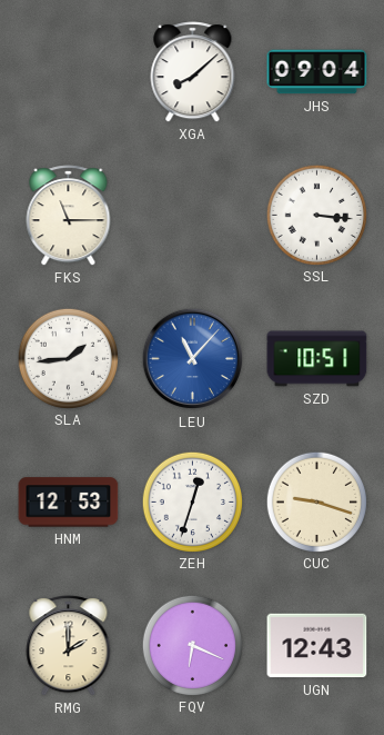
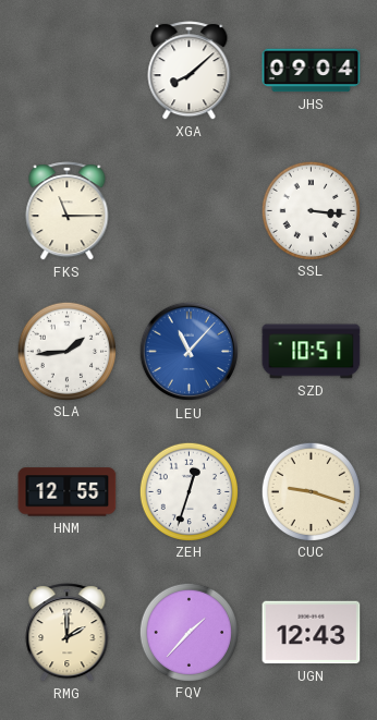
HNM: 12:53 -> 12:55
FQV: 6:19 -> 1:37
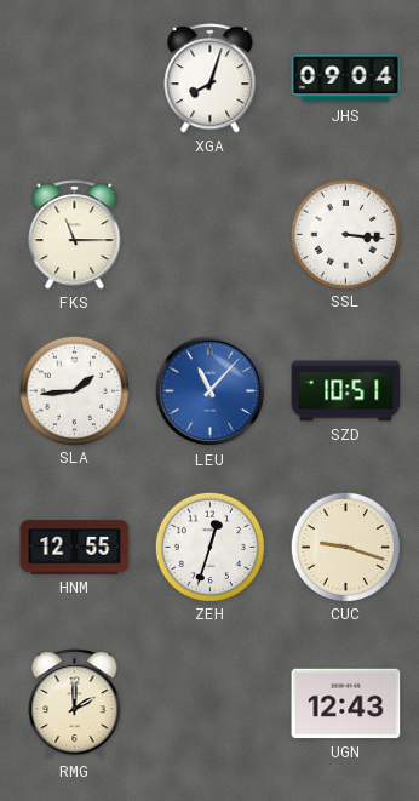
XGA: 8:08 -> 8:03
FQV: 1:37 -> none
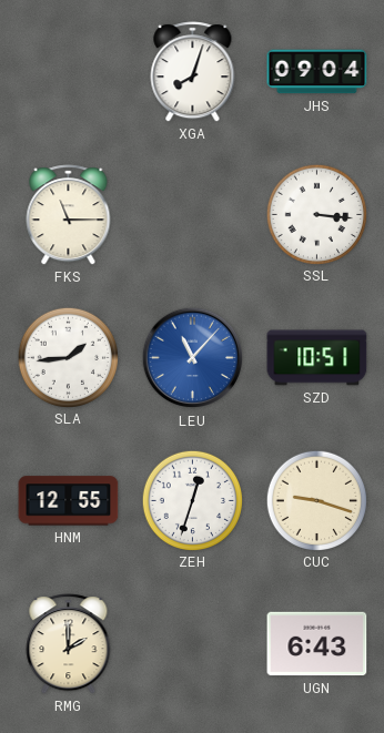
UGN: 12:43 -> 6:43
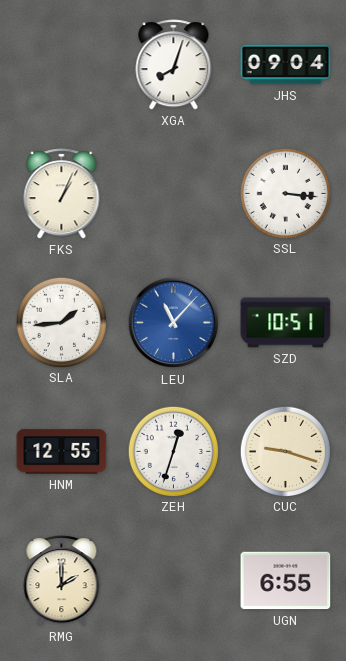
FKS: 11:15 -> 1:04
UGN: 6:43 -> 6:55
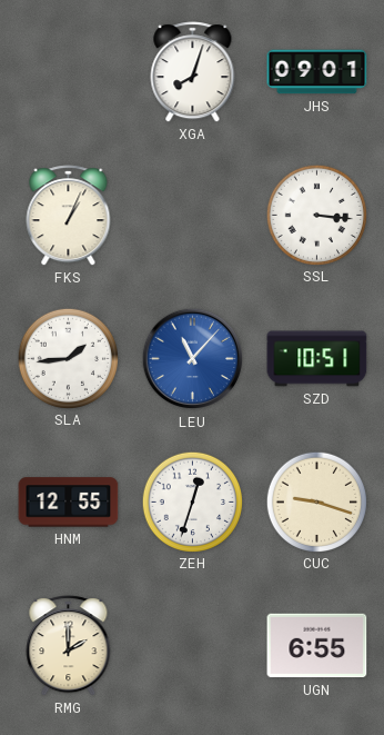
JHS: 09:04 -> 09:01
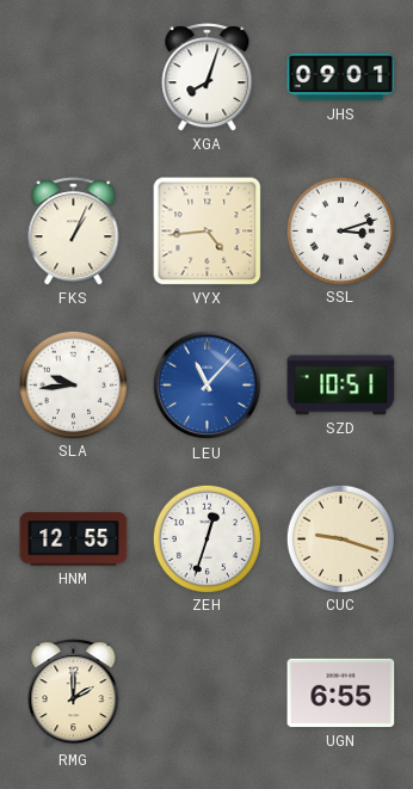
VYX: none -> 4:44
SSL: 3:16 -> 3:12
SLA: 1:44 -> 9:44
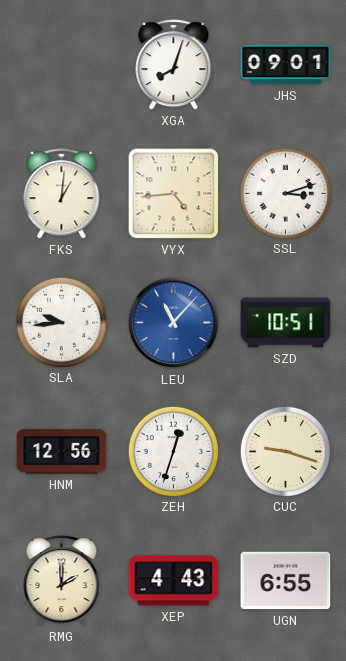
FKS: 1:04 -> 1:01
HNM: 12:55 -> 12:56
XEP: none -> 4:43
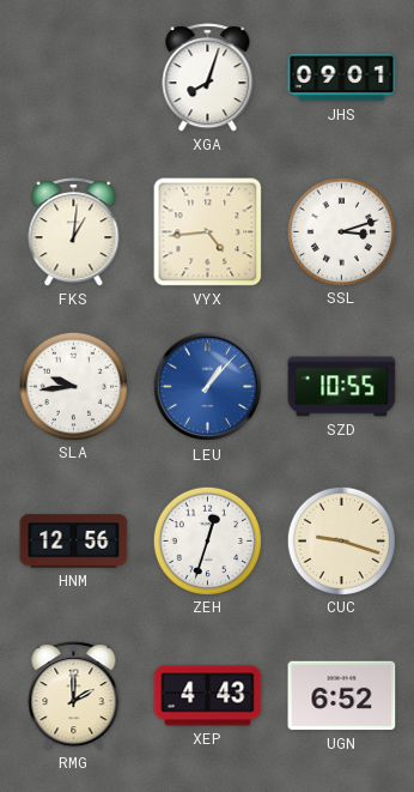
LEU: 11:07 -> 1:07
SZD: 10:51 -> 10:55
UGN: 6:55 -> 6:52
